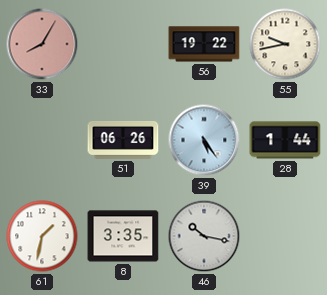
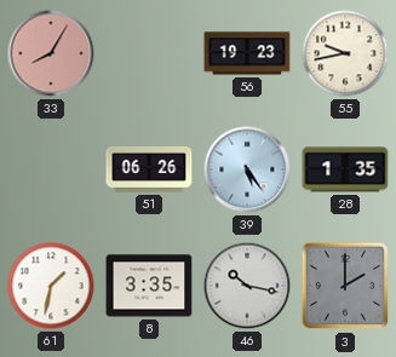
56: 19:22 -> 19:23
28: 1:44 -> 1:35
3: none -> 2:00
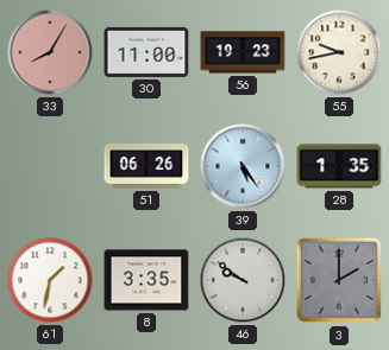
30: none -> 11:00
46: 10:17 -> 9:51
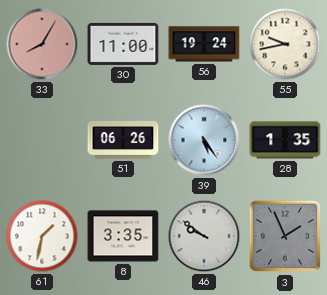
56: 19:23 -> 19:24
3: 2:00 -> 1:56
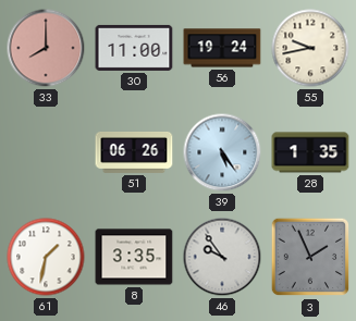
33: 8:05 -> 8:00
46: 9:51 -> 9:54
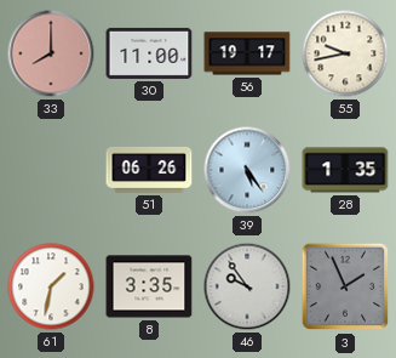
56: 19:24 -> 19:17
